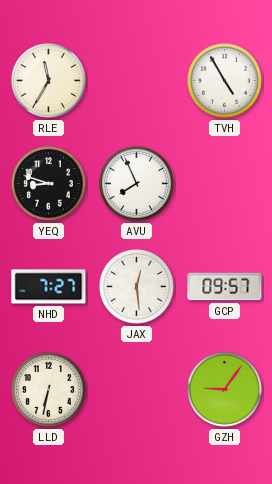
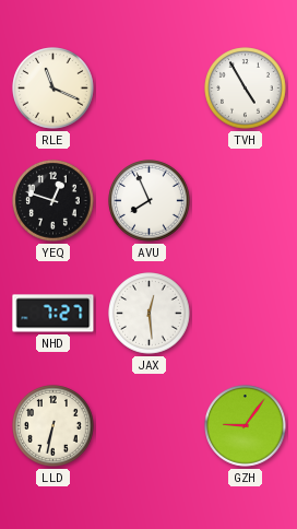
RLE: 11:35 -> 11:19
YEQ: 8:48 -> 12:48
GCP: 09:57 -> none
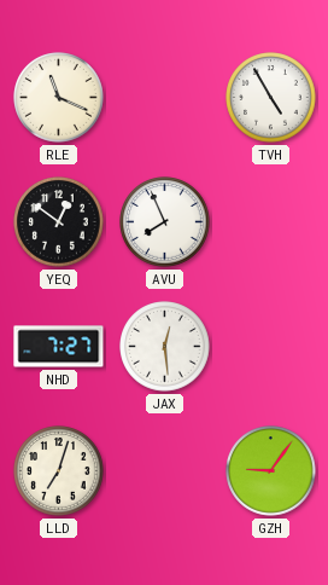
YEQ: 12:48 -> 12:51
LLD: 6:32 -> 7:03
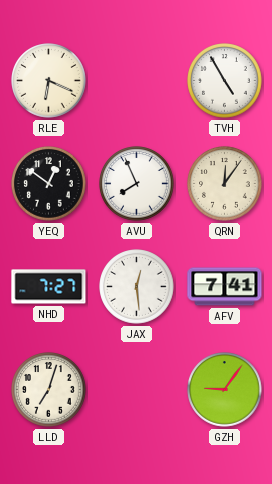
RLE: 11:19 -> 6:19
QRN: none -> 12:06
AFV: none -> 7:41
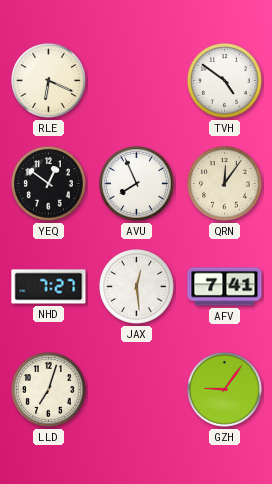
TVH: 4:55 -> 4:51
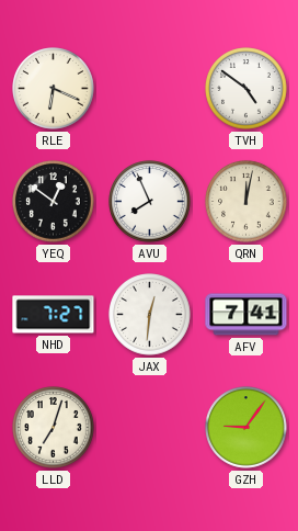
QRN: 12:06 -> 12:02
JAX: 12:29 -> 12:31
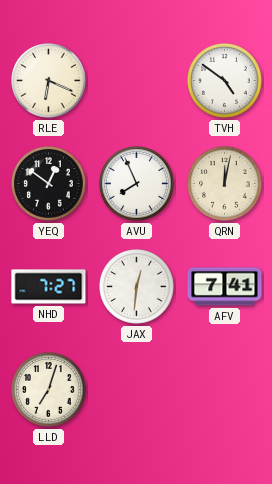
GZH: 9:06 -> none
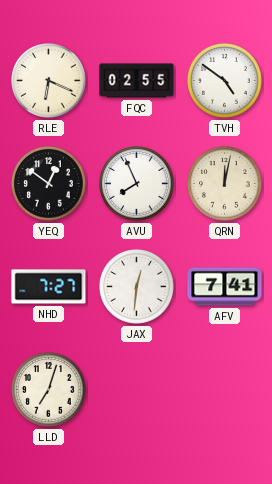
FQC: none -> 02:55
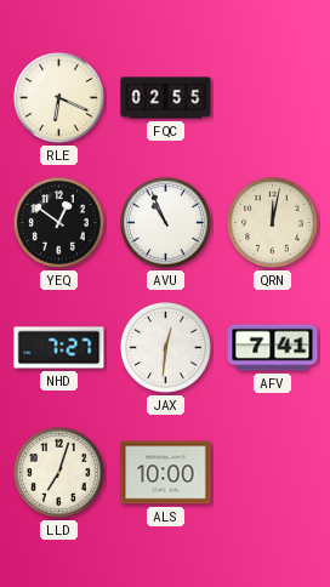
TVH: 4:51 -> none
AVU: 7:56 -> 10:56
ALS: none -> 10:00
